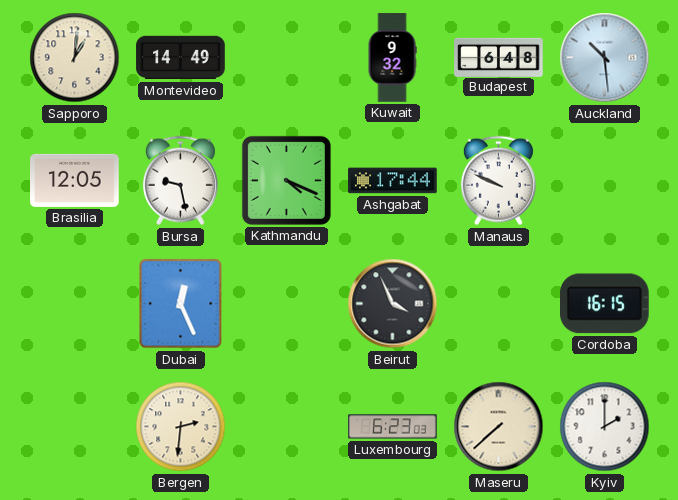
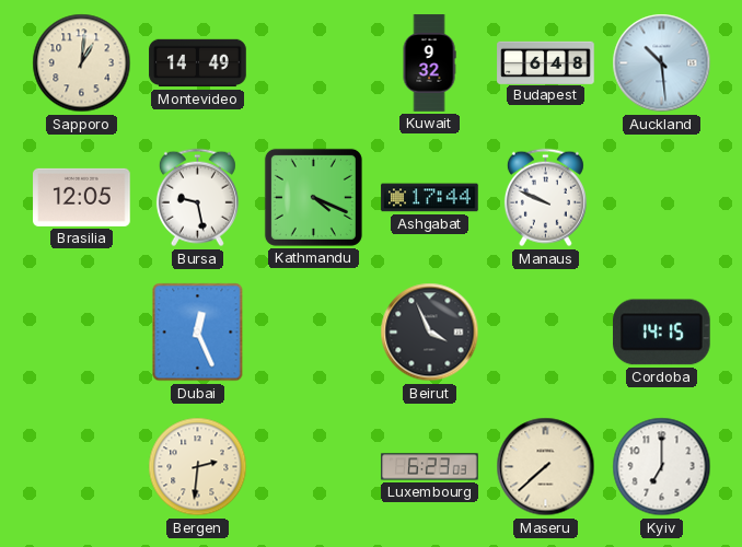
Cordoba: 16:15 -> 14:15
Kyiv: 2:00 -> 7:00
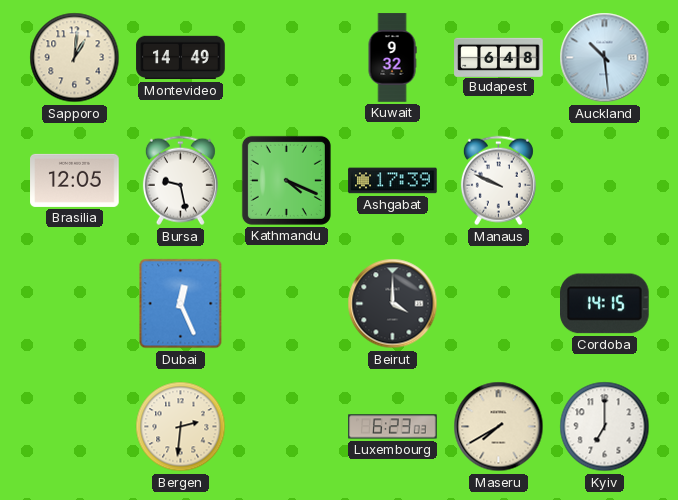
Ashgabat: 17:44 -> 17:39
Beirut: 3:56 -> 4:00
Maseru: 7:38 -> 7:40
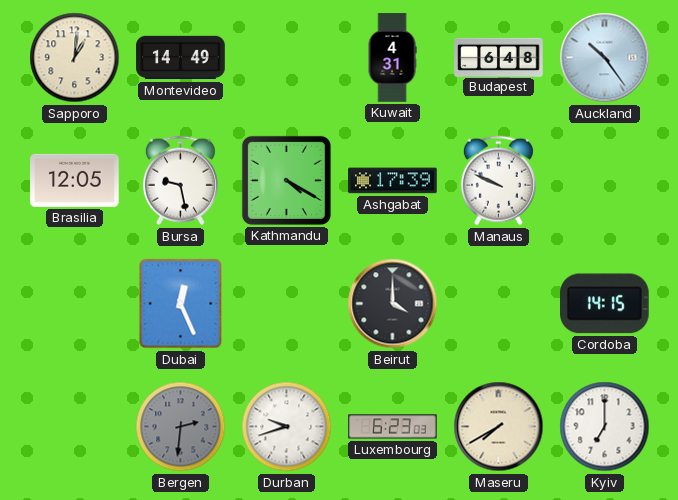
Kuwait: 9:32 -> 4:31
Auckland: 10:29 -> 10:24
Kathmandu: 4:19 -> 4:20
Bergen dial: cream -> grey
Durban: none -> 9:42
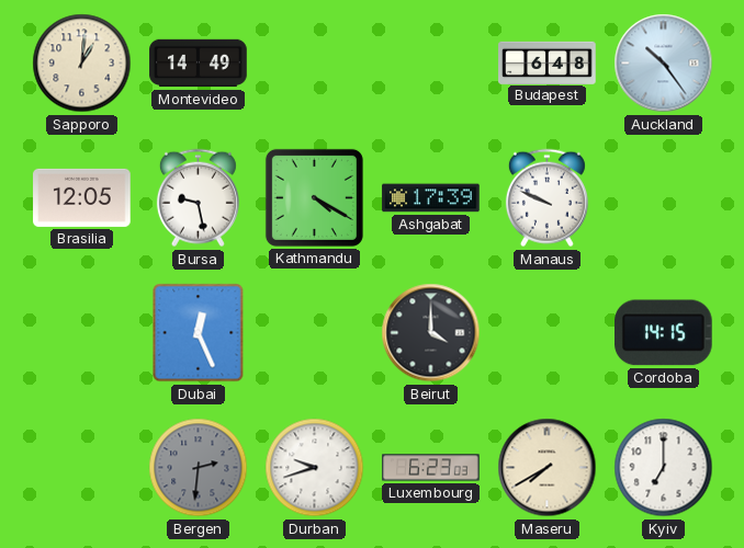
Kuwait: 4:31 -> none
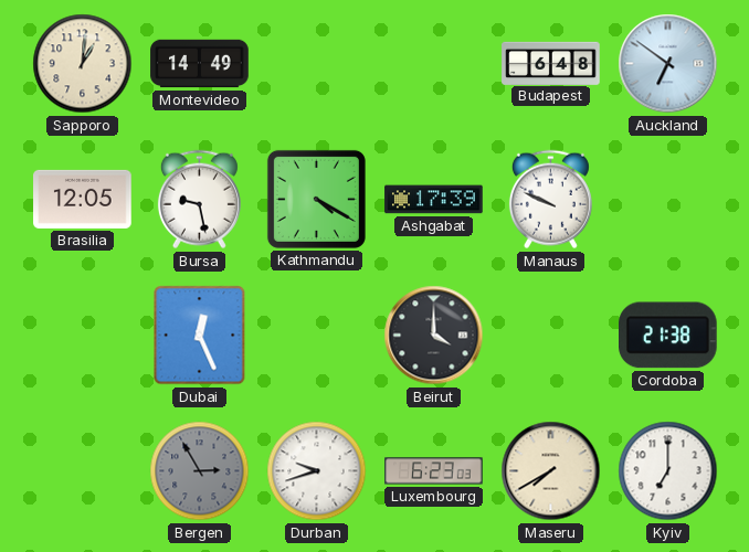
Auckland: 10:24 -> 6:51
Cordoba: 14:15 -> 21:38
Bergen: 2:31 -> 2:55
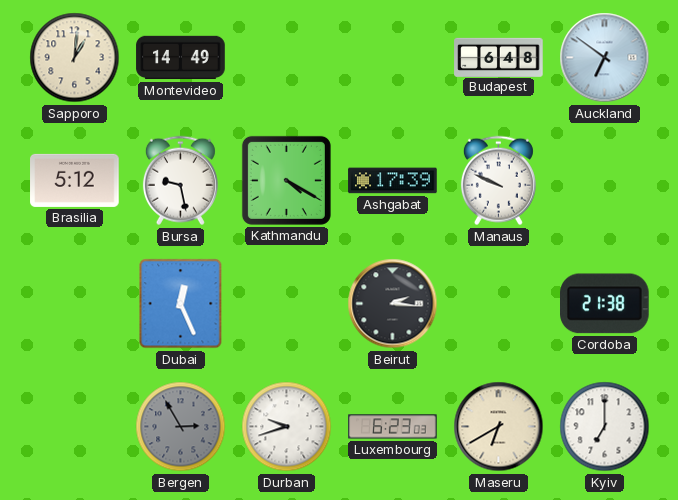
Brasilia: 12:05 -> 5:12
Beirut: 4:00 -> 2:16
Maseru: 7:40 -> 6:40
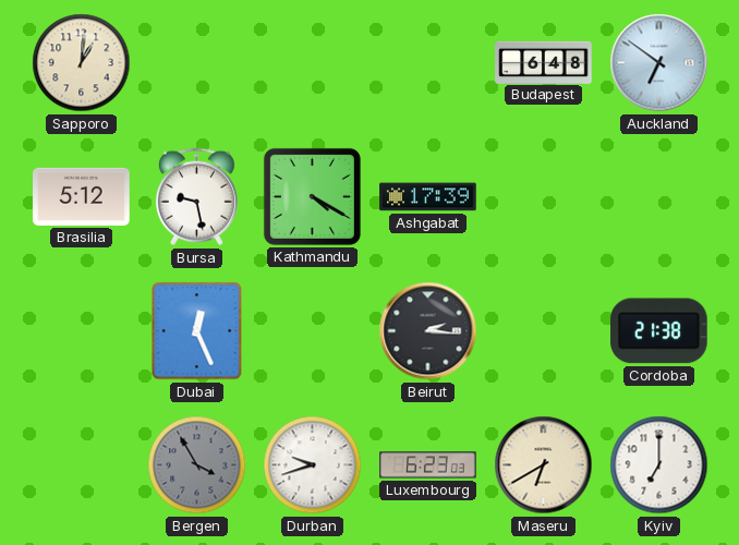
Montevideo: 14:49 -> none
Manaus: 9:49 -> none
Bergen: 2:55 -> 3:55
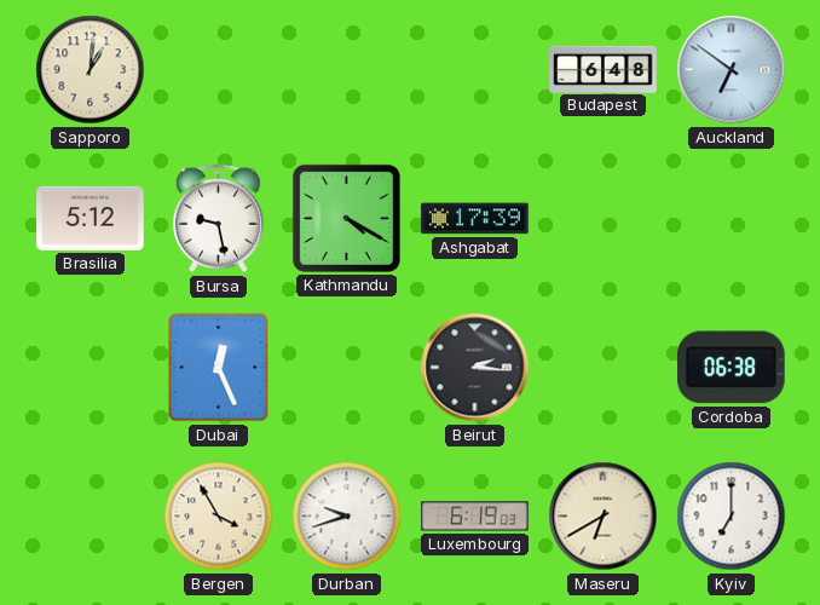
Cordoba: 21:38 -> 06:38
Bergen dial: grey -> cream
Luxembourg: 6:23 -> 6:19
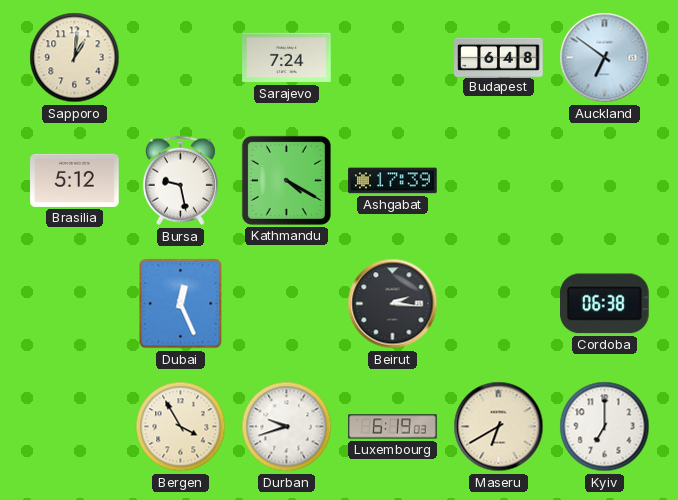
Sarajevo: none -> 7:24
